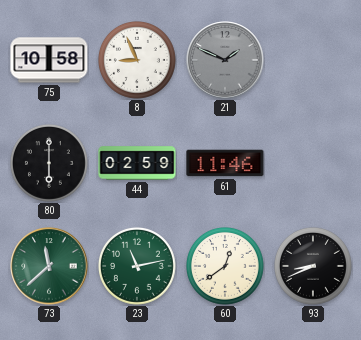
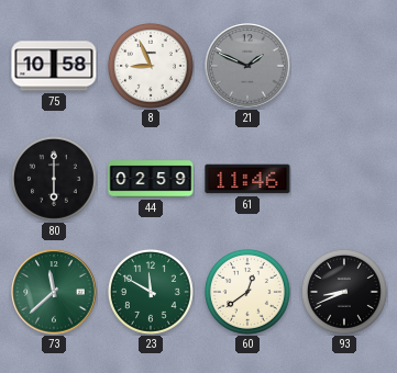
23: 11:13 -> 11:50
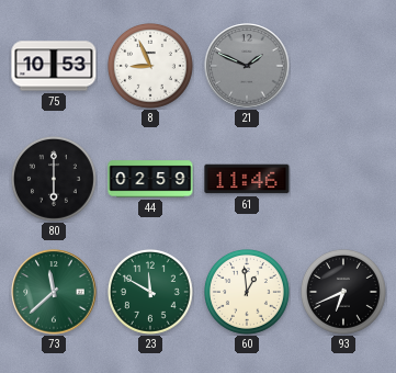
75: 10:58 -> 10:53
60: 12:39 -> 12:59
93: 8:41 -> 6:41
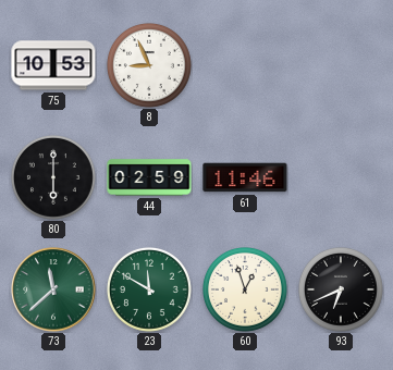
21: 1:49 -> none
60: 12:59 -> 12:57
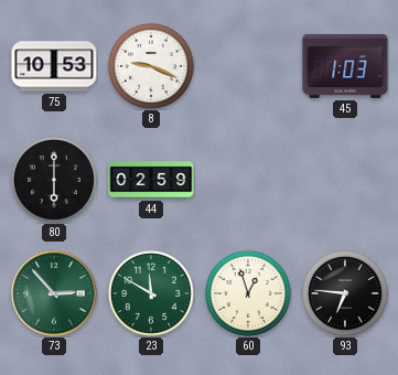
8: 8:56 -> 9:19
45: none -> 1:03
61: 11:46 -> none
73: 11:38 -> 2:53
93: 6:41 -> 6:46
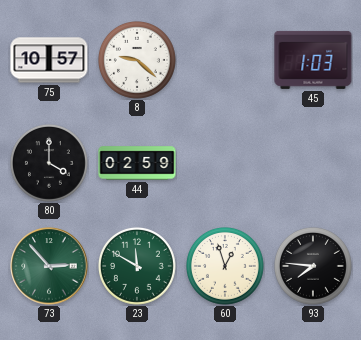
75: 10:53 -> 10:57
8: 9:19 -> 9:22
80: 6:00 -> 4:00
93: 6:46 -> 7:46
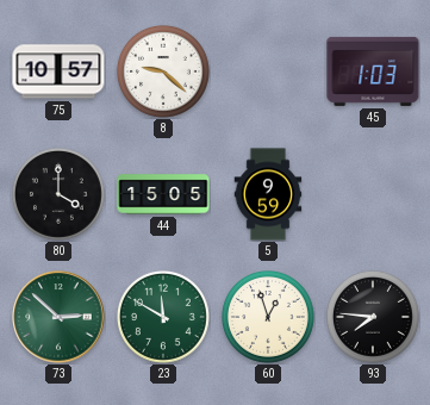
44: 02:59 -> 15:05
5: none -> 9:59
73: 2:53 -> 2:52
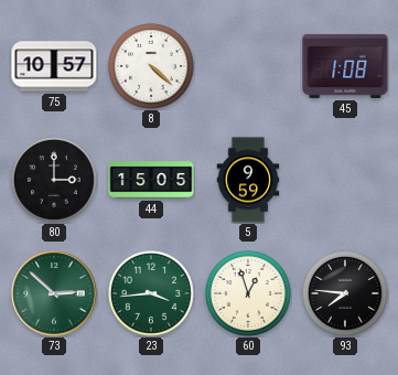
8: 9:22 -> 4:22
45: 1:03 -> 1:08
80: 4:00 -> 3:00
23: 11:50 -> 3:44
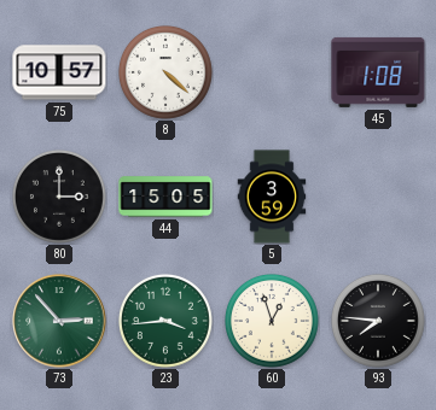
5: 9:59 -> 3:59
73: 2:52 -> 2:53
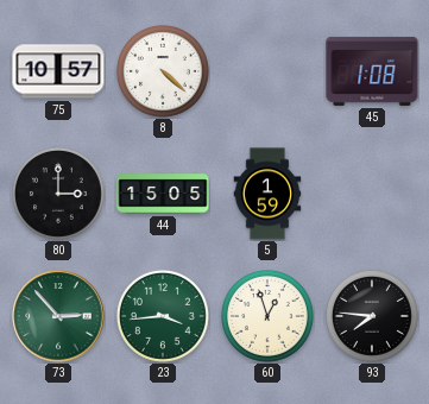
5: 3:59 -> 1:59
